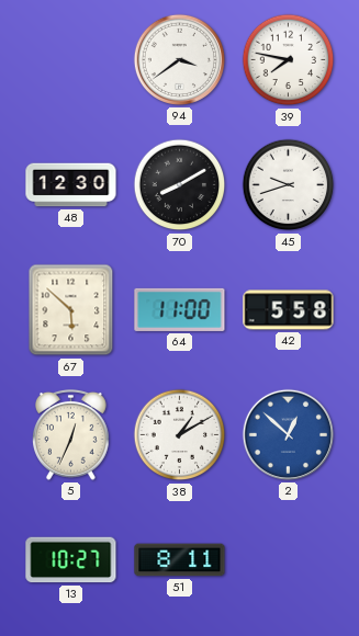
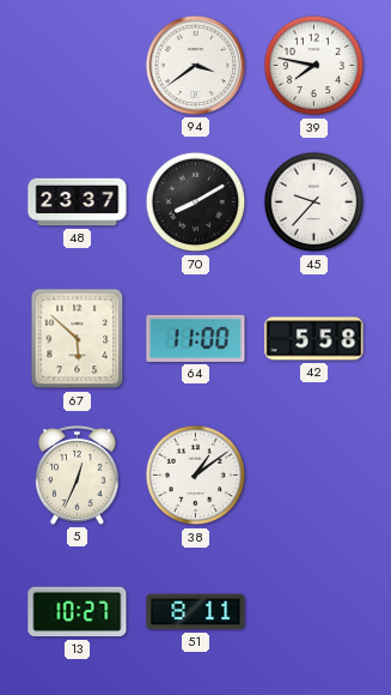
48: 12:30 -> 23:37
45: 9:42 -> 9:37
38: 1:10 -> 1:09
2: 12:52 -> none
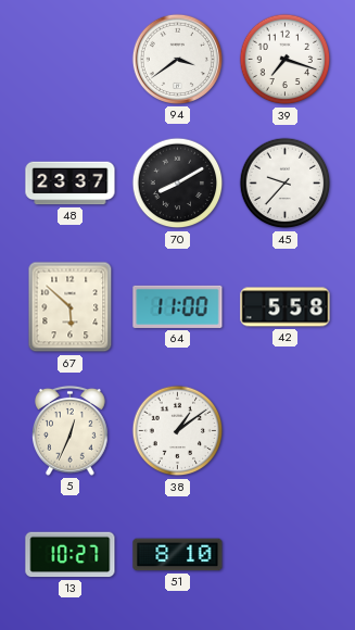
39: 7:47 -> 7:18
51: 8:11 -> 8:10
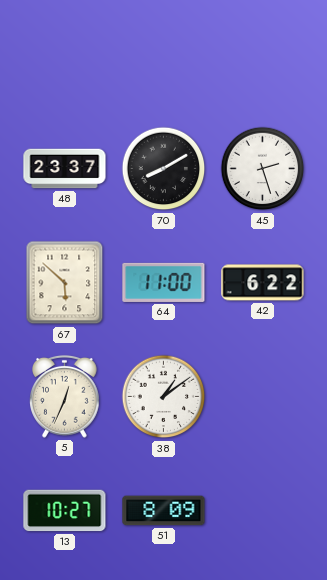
94: 3:39 -> none
39: 7:18 -> none
45: 9:37 -> 2:27
42: 5:58 -> 6:22
51: 8:10 -> 8:09
